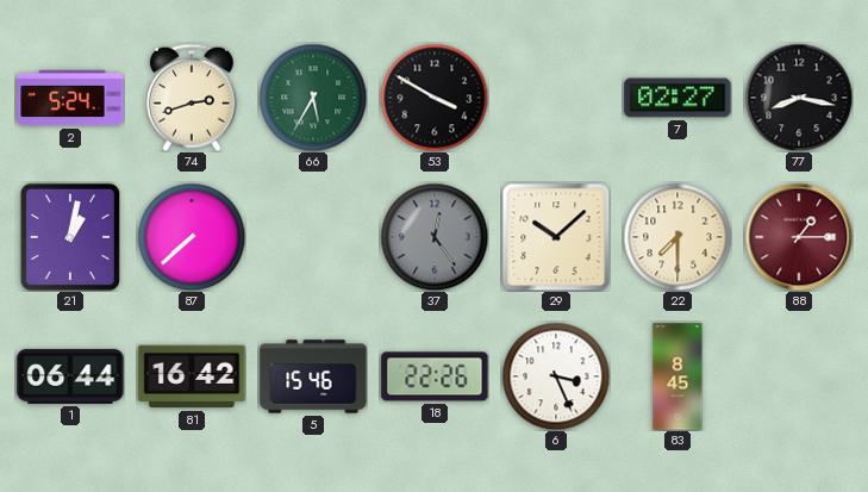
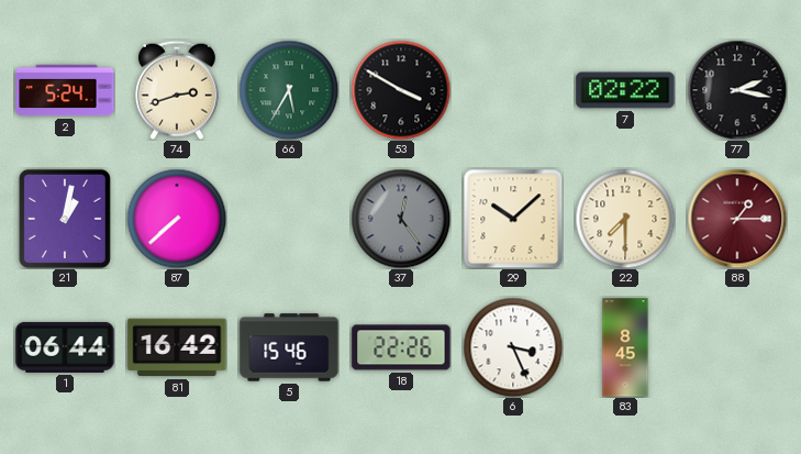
7: 02:27 -> 02:22
77: 8:17 -> 2:17
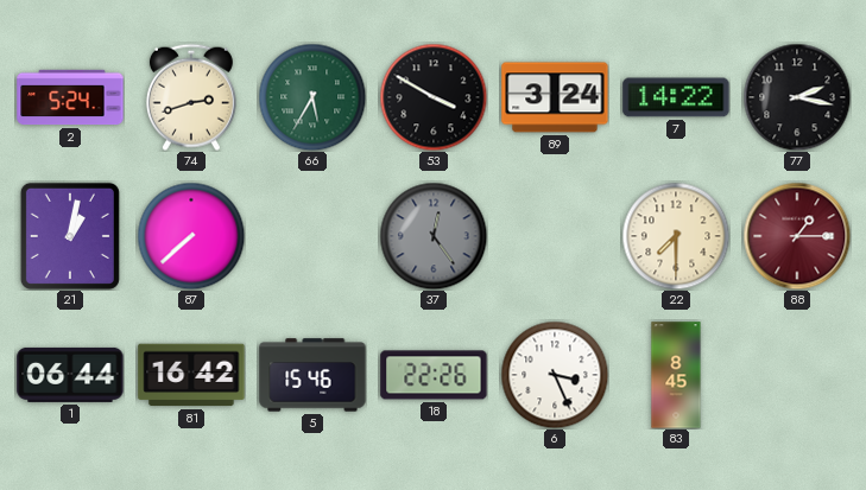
89: none -> 3:24
7: 02:22 -> 14:22
29: 10:08 -> none
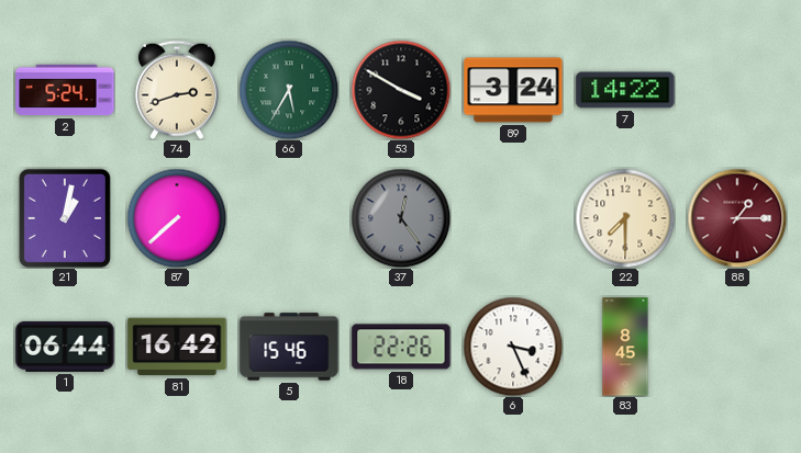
77: 2:17 -> none
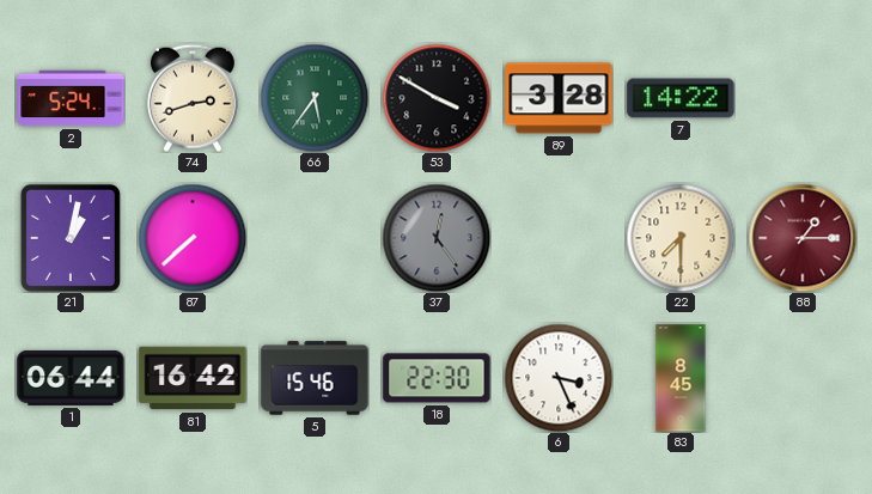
66: 5:35 -> 5:36
89: 3:24 -> 3:28
18: 22:26 -> 22:30
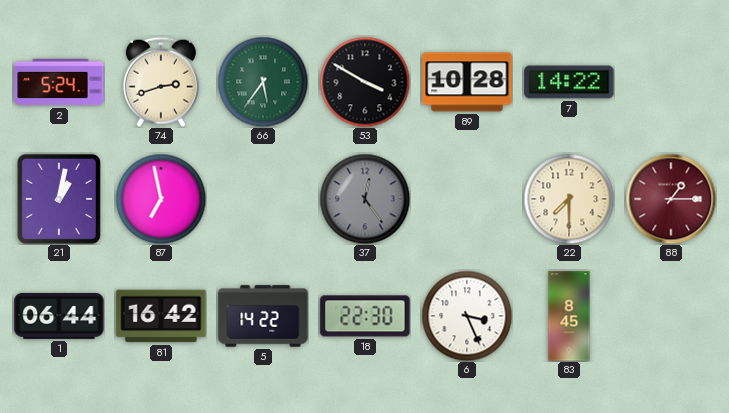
89: 3:28 -> 10:28
87: 7:38 -> 6:58
5: 15:46 -> 14:22
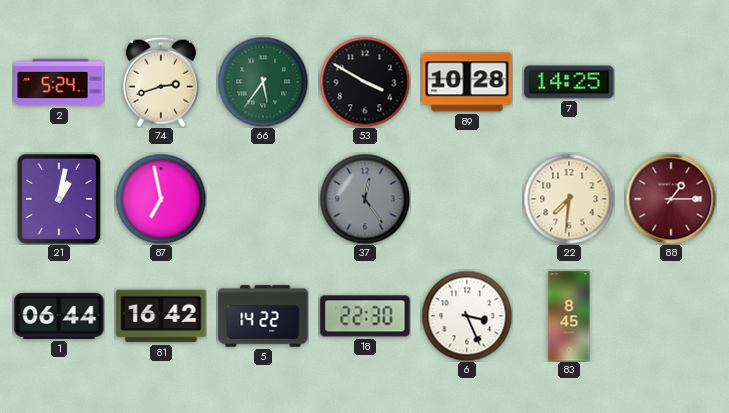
7: 14:22 -> 14:25
22: 7:30 -> 7:31
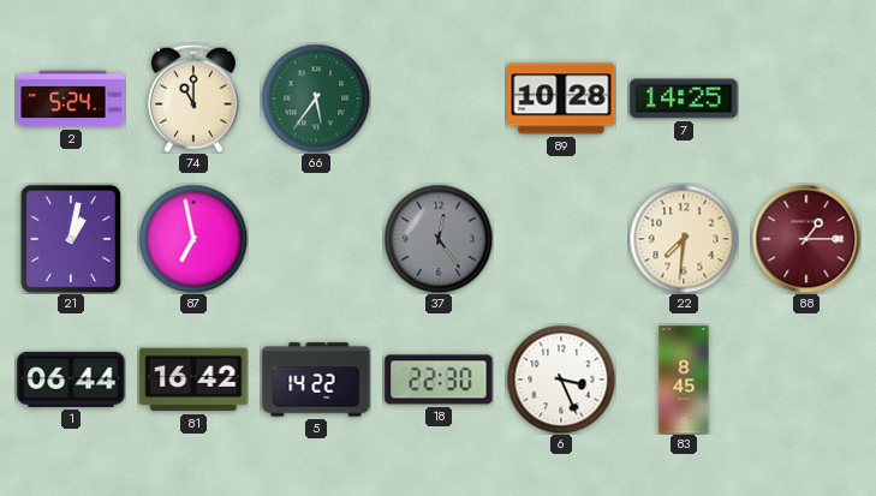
74: 2:42 -> 11:00
53: 3:50 -> none
